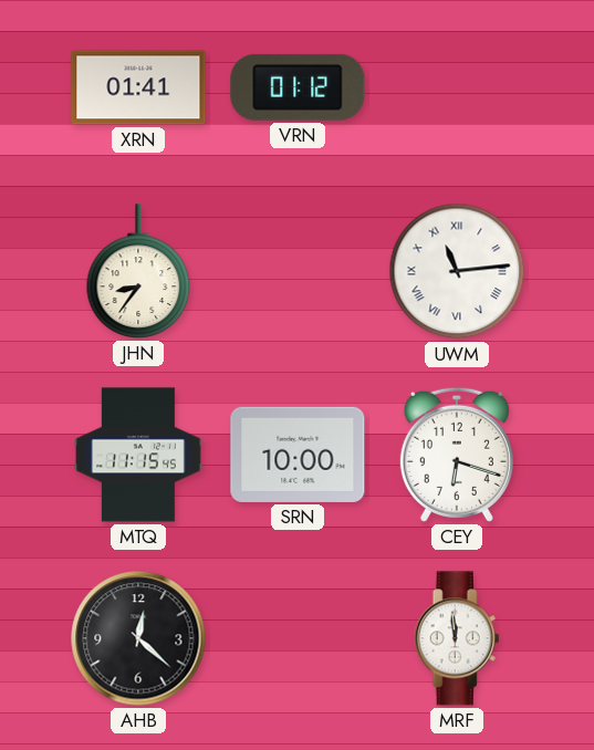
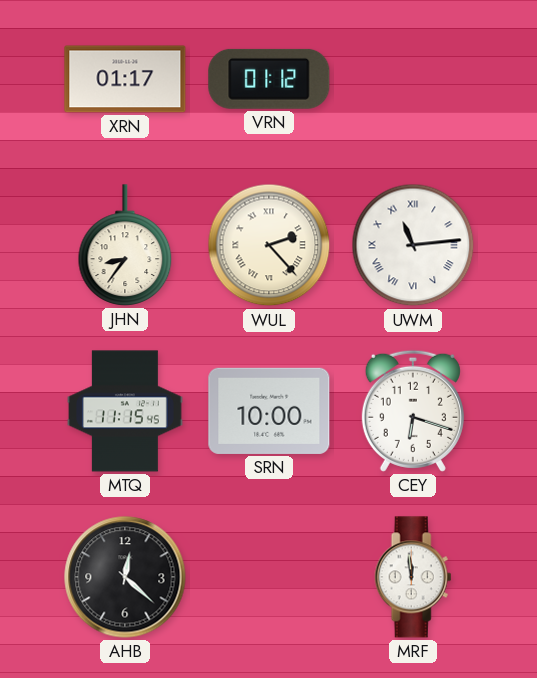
XRN: 01:41 -> 01:17
WUL: none -> 2:23
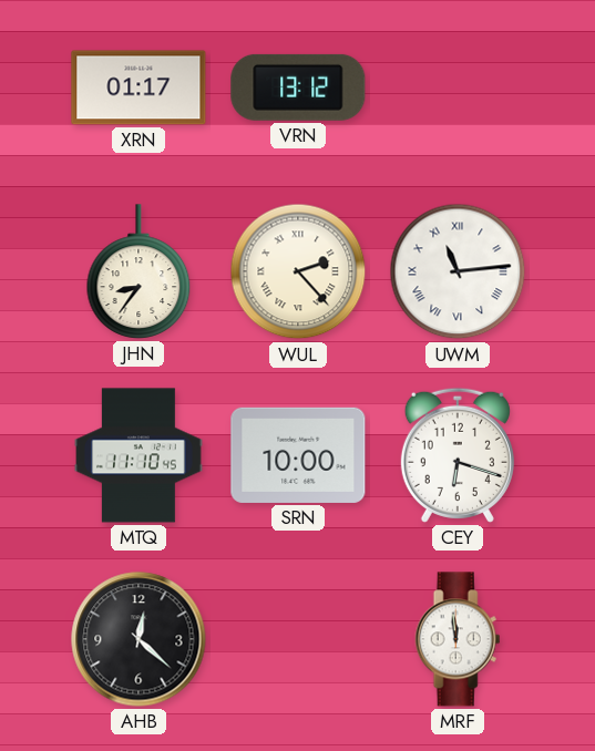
VRN: 01:12 -> 13:12
MTQ: 11:15 -> 11:10
